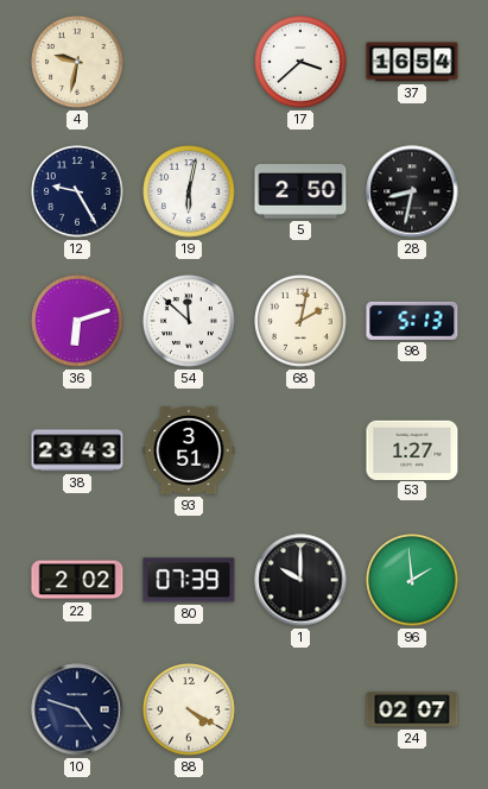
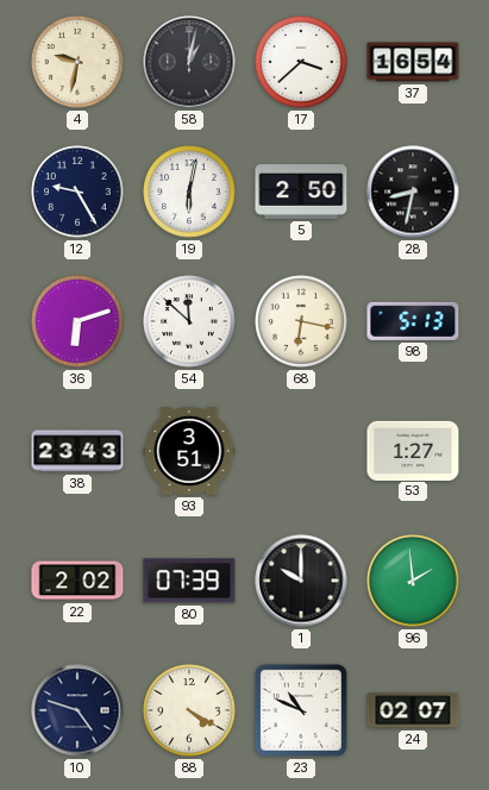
58: none -> 1:02
68: 2:02 -> 6:17
23: none -> 10:49
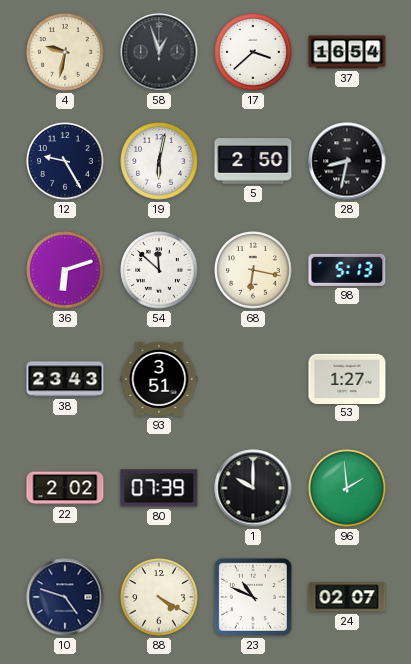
58: 1:02 -> 12:57
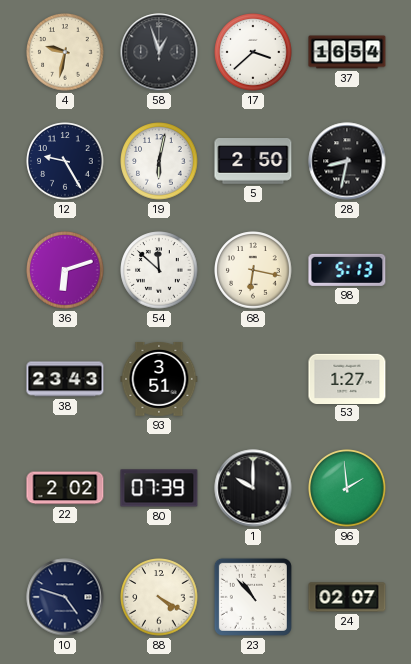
23: 10:49 -> 10:53
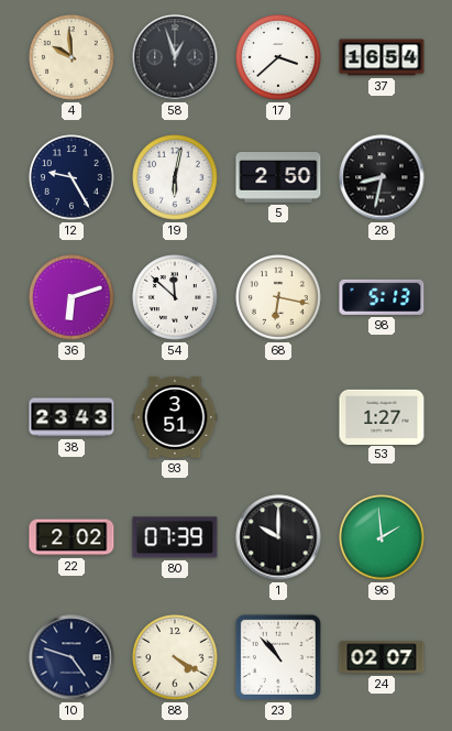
4: 9:32 -> 9:59
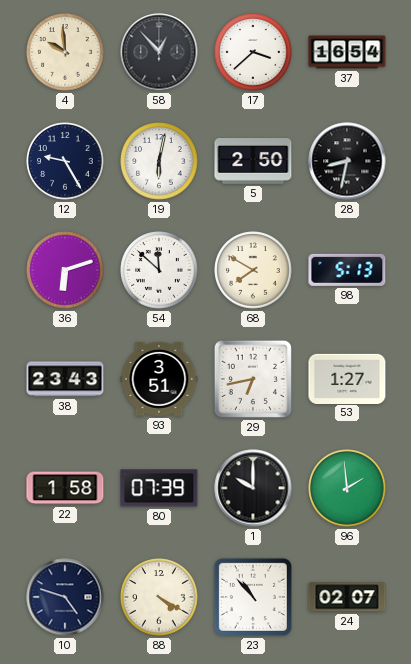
58: 12:57 -> 12:53
68: 6:17 -> 7:50
29: none -> 6:43
22: 2:02 -> 1:58
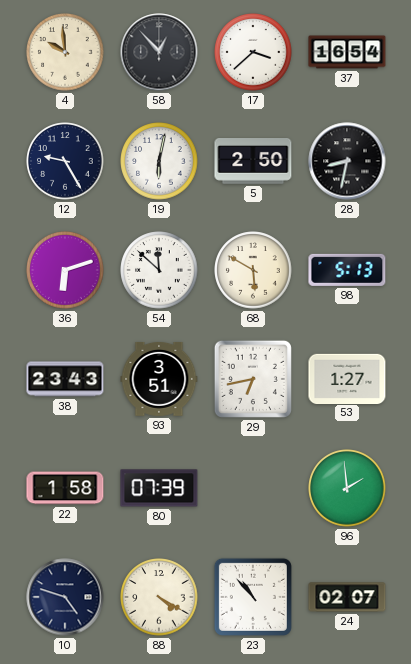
68: 7:50 -> 5:50
1: 10:00 -> none
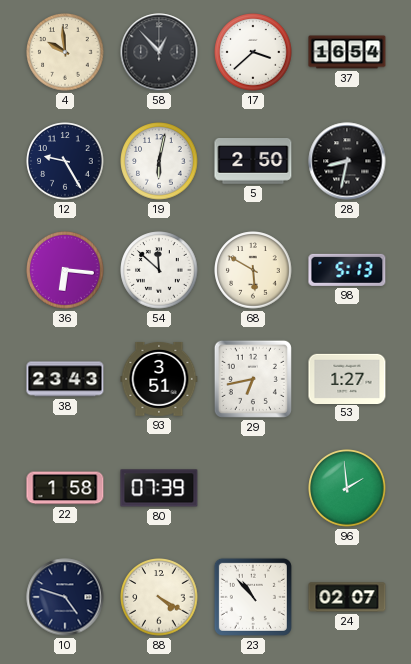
36: 6:12 -> 6:16
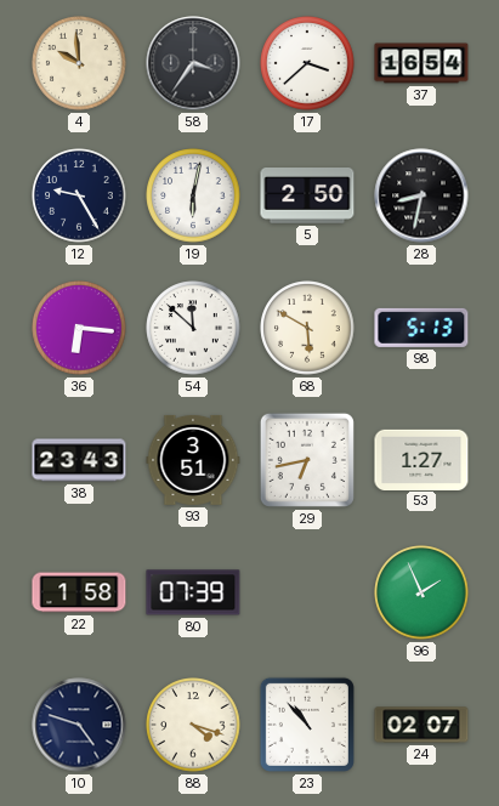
58: 12:53 -> 3:36
96: 1:59 -> 1:56
88: 4:20 -> 4:18
